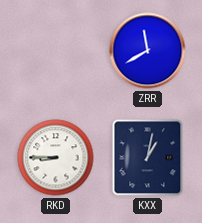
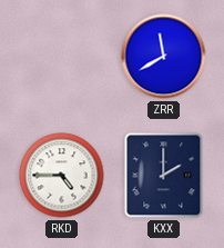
RKD: 8:45 -> 4:45
KXX: 1:02 -> 2:00
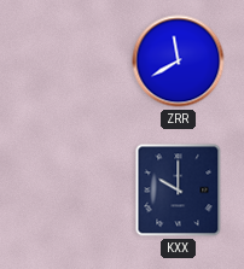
RKD: 4:45 -> none
KXX: 2:00 -> 10:00
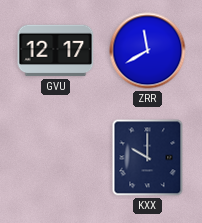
GVU: none -> 12:17
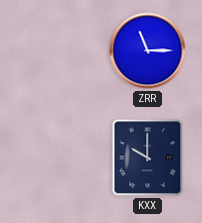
GVU: 12:17 -> none
ZRR: 11:40 -> 11:15
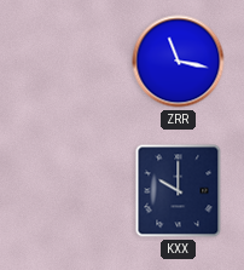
ZRR: 11:15 -> 11:17
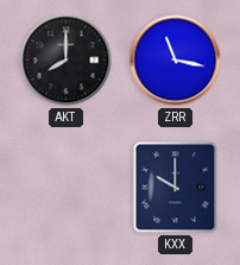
AKT: none -> 8:00
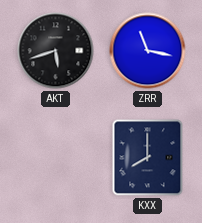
AKT: 8:00 -> 5:42
KXX: 10:00 -> 8:00
